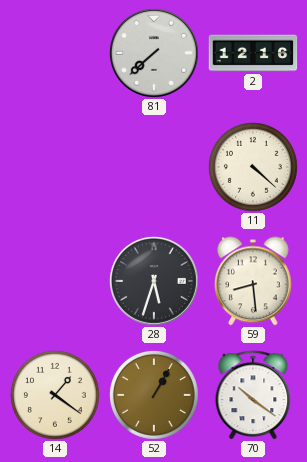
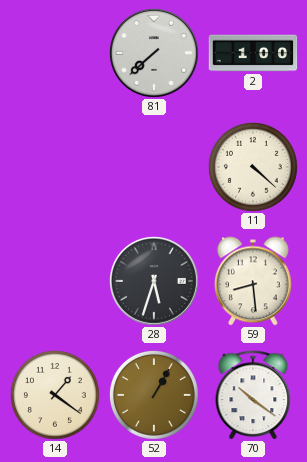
2: 12:16 -> 1:00
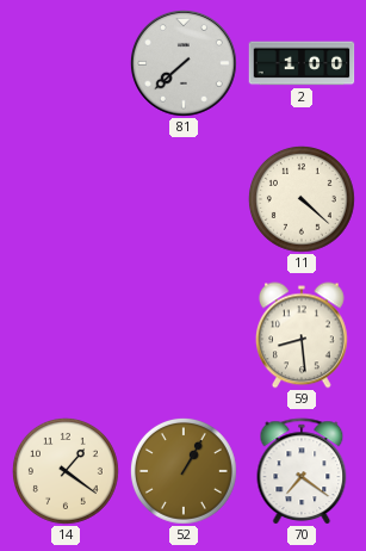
28: 5:33 -> none
70: 10:21 -> 7:21
